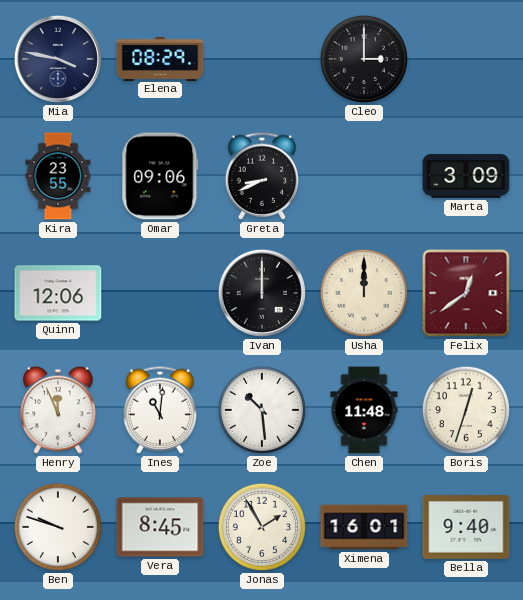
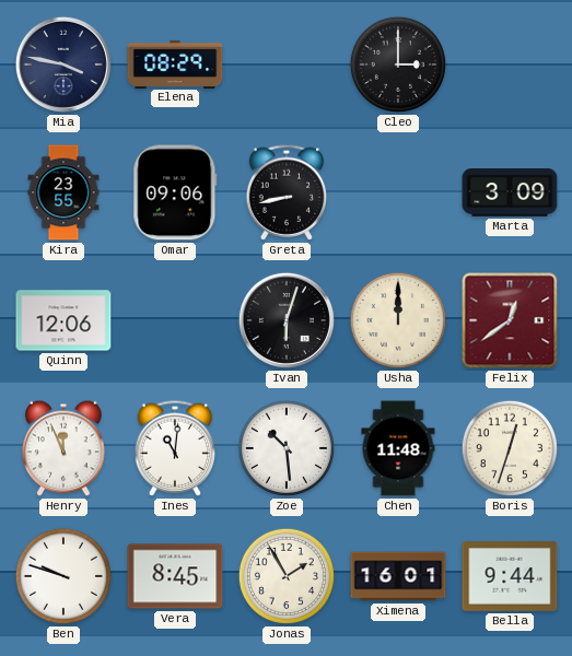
Greta: 8:41 -> 8:43
Ivan: 12:00 -> 6:03
Bella: 9:40 -> 9:44
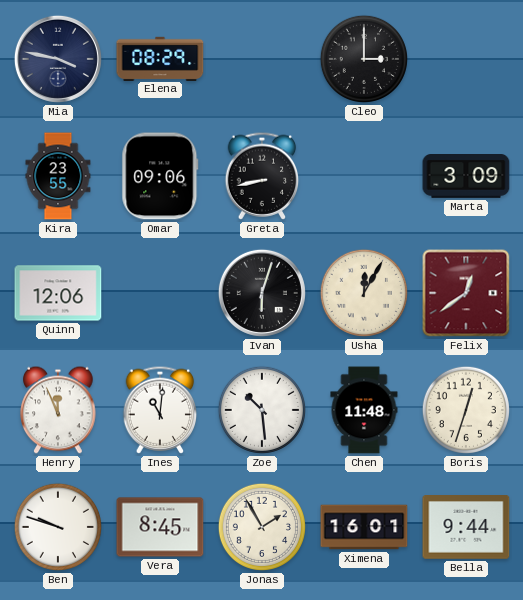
Usha: 12:00 -> 12:05
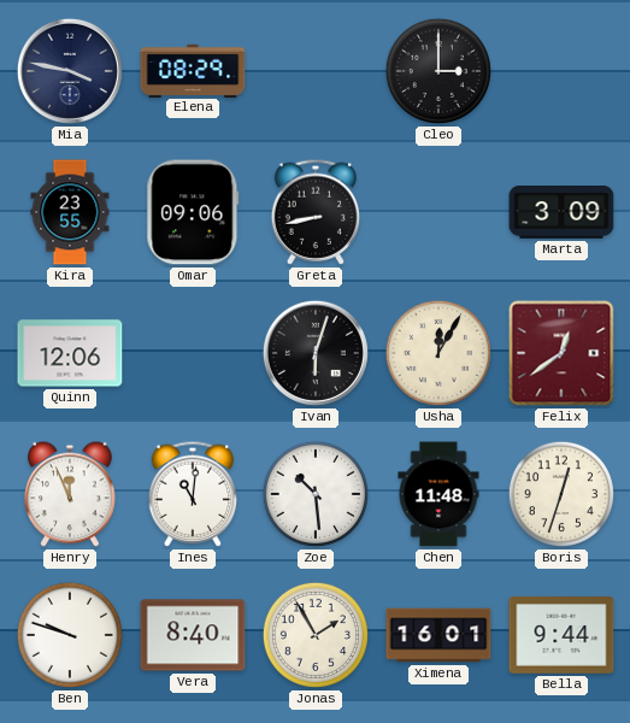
Vera: 8:45 -> 8:40
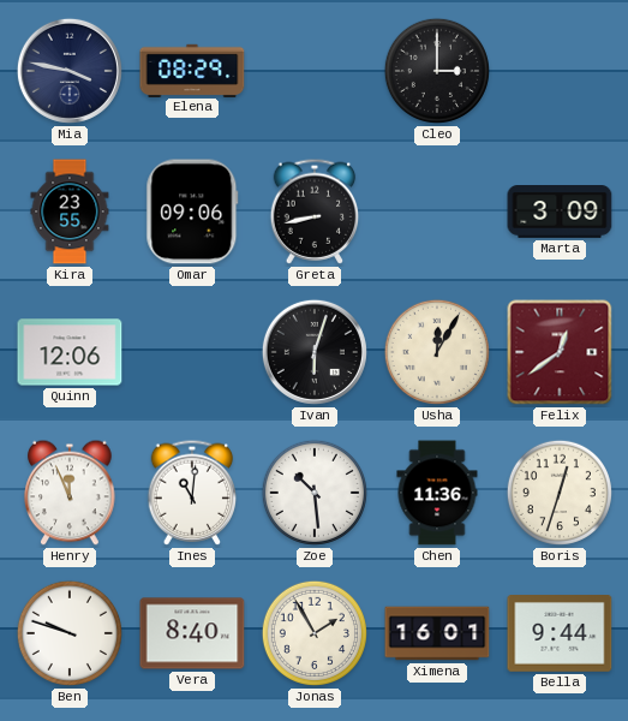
Chen: 11:48 -> 11:36
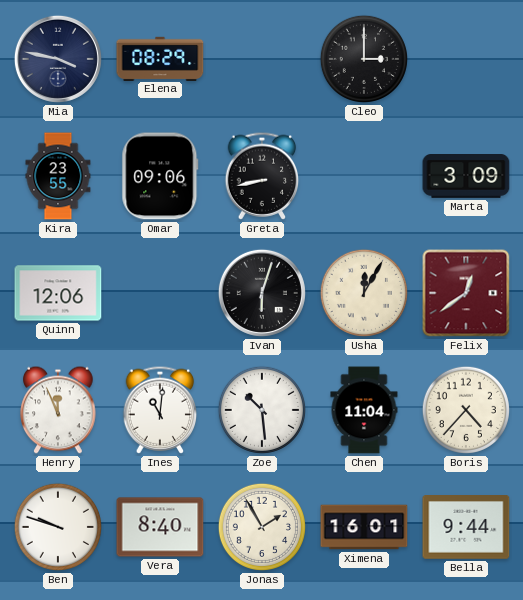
Chen: 11:36 -> 11:04
Boris: 12:33 -> 4:37
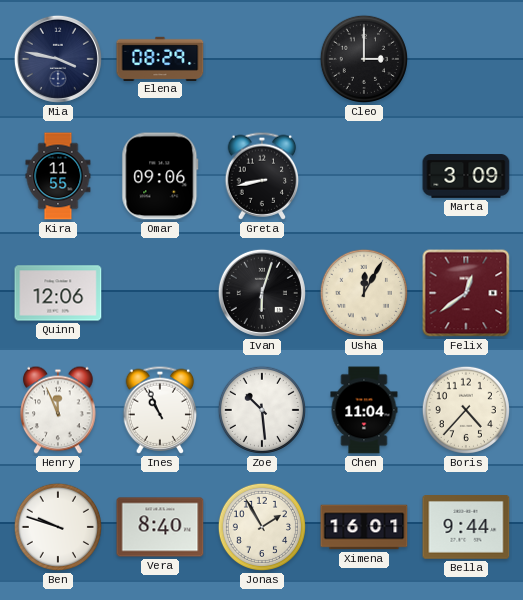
Kira: 23:55 -> 11:55
Ines: 11:01 -> 10:56
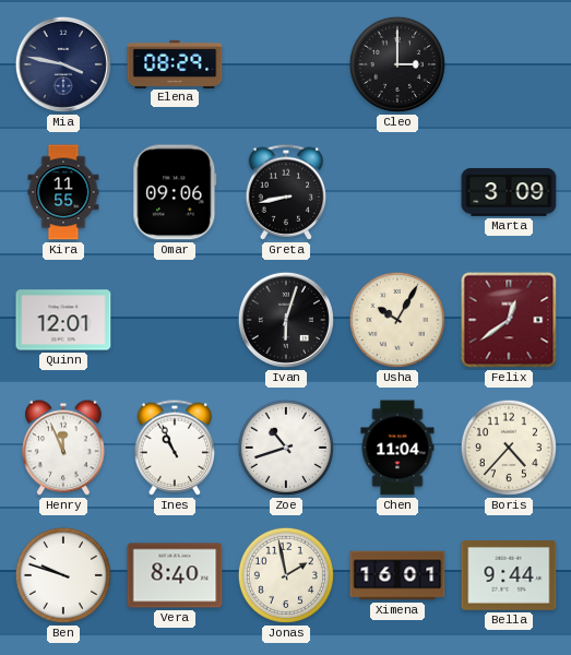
Quinn: 12:06 -> 12:01
Usha: 12:05 -> 10:05
Zoe: 10:29 -> 10:42
Jonas: 1:55 -> 1:58
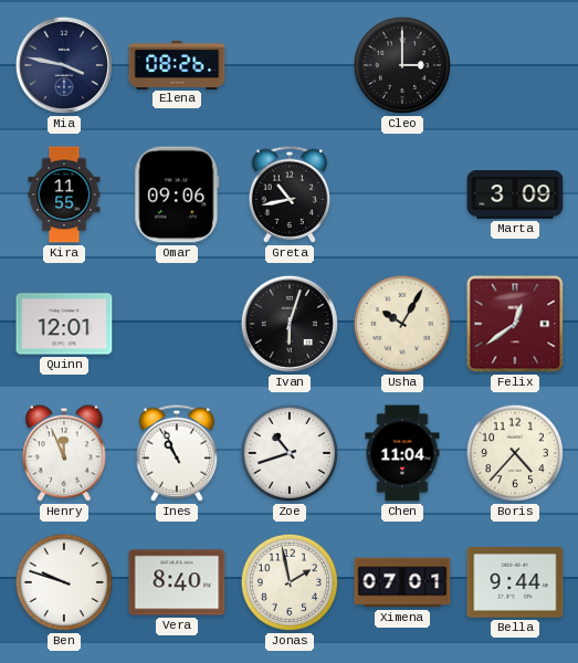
Elena: 08:29 -> 08:26
Greta: 8:43 -> 10:43
Ximena: 16:01 -> 07:01
